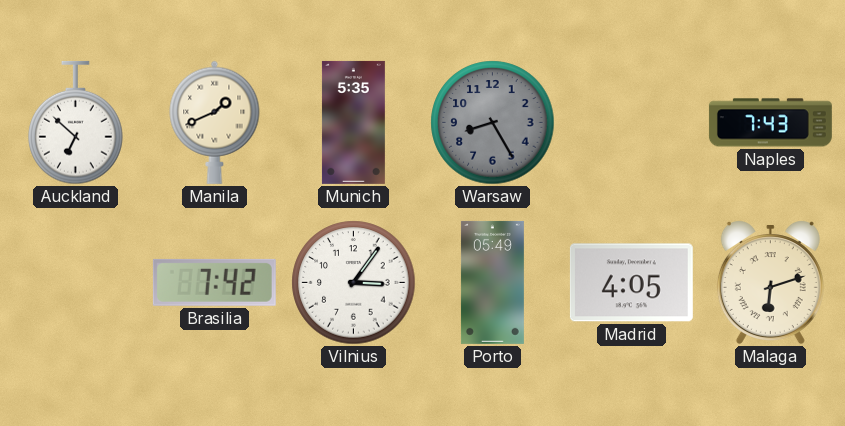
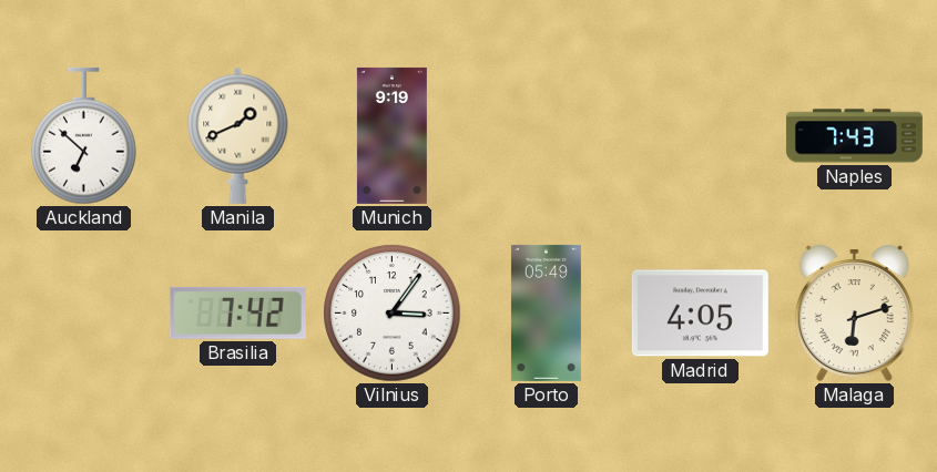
Munich: 5:35 -> 9:19
Warsaw: 8:25 -> none
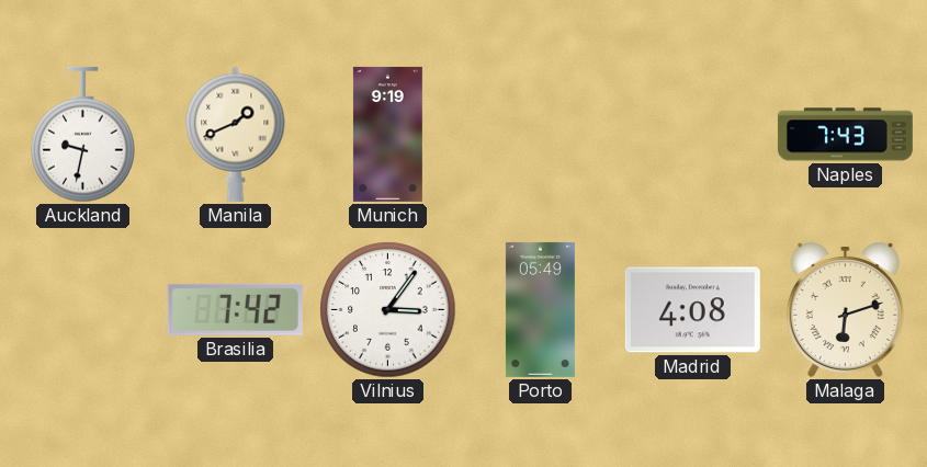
Auckland: 6:52 -> 9:32
Madrid: 4:05 -> 4:08
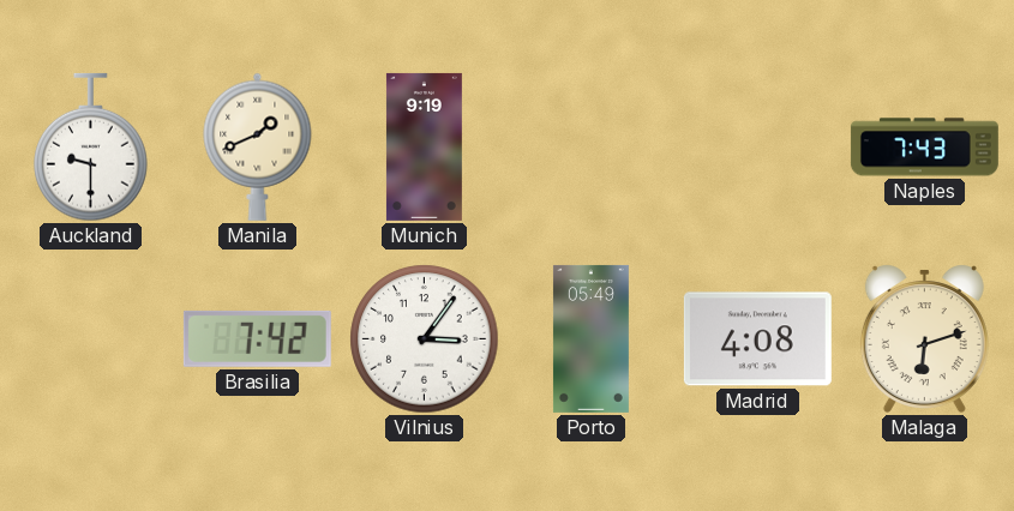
Auckland: 9:32 -> 9:30
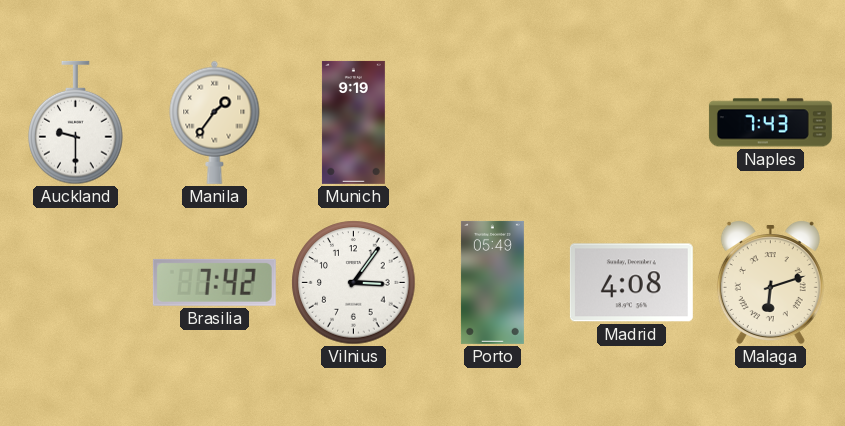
Manila: 1:41 -> 1:36
